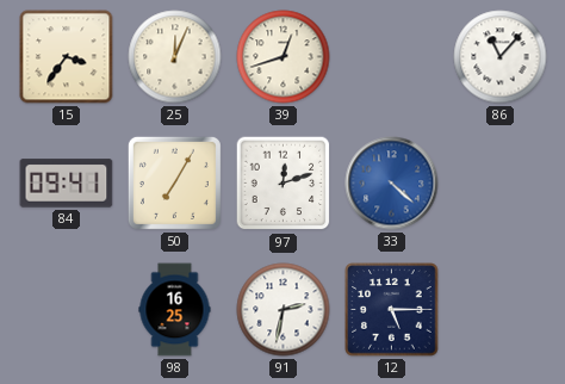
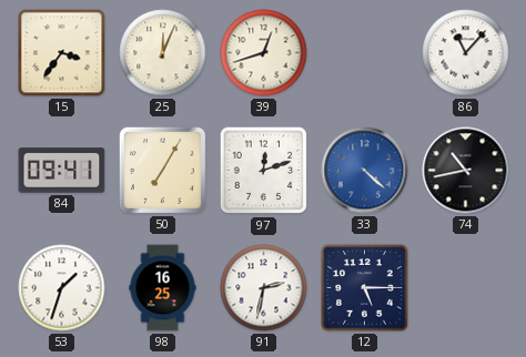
74: none -> 10:43
53: none -> 1:33
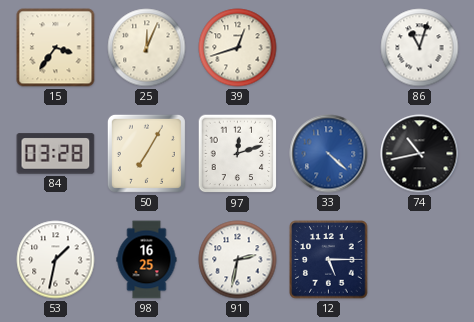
86: 11:07 -> 11:03
84: 09:41 -> 03:28
53: 1:33 -> 1:32
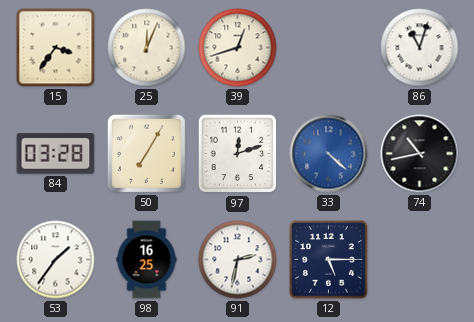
53: 1:32 -> 1:36
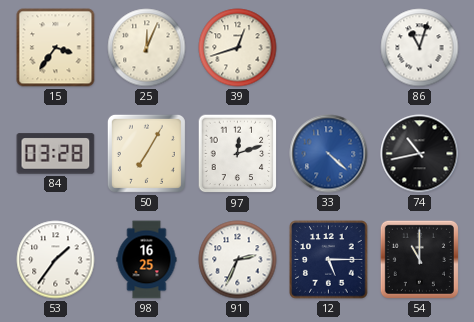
91: 2:32 -> 2:34
54: none -> 11:00
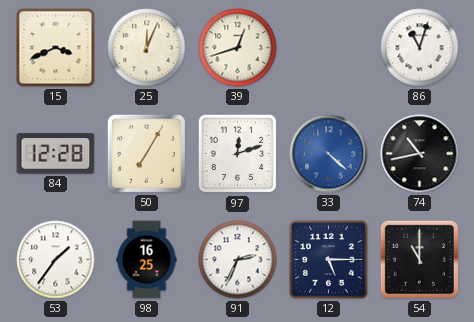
15: 3:36 -> 3:41
84: 03:28 -> 12:28
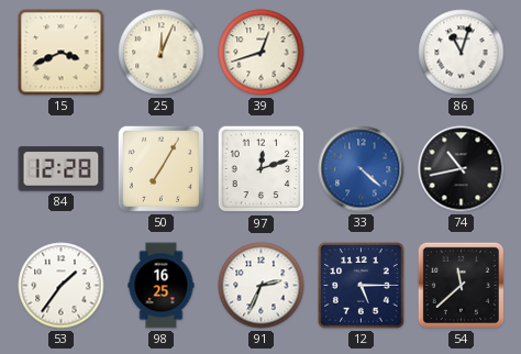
54: 11:00 -> 11:38
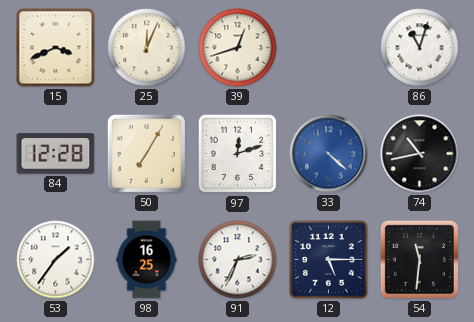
54: 11:38 -> 11:31
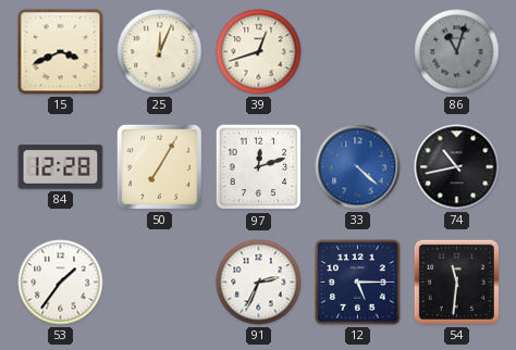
86 dial: white -> grey
98: 16:25 -> none
